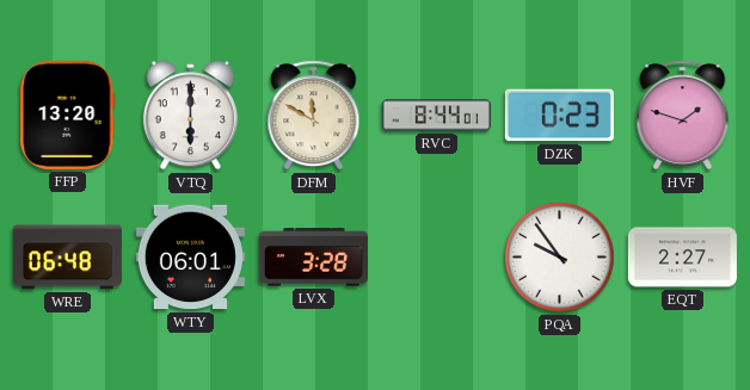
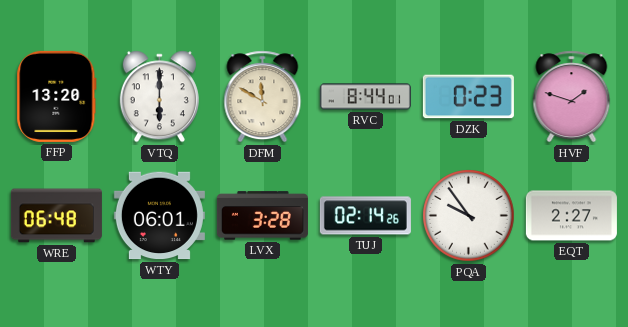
TUJ: none -> 02:14
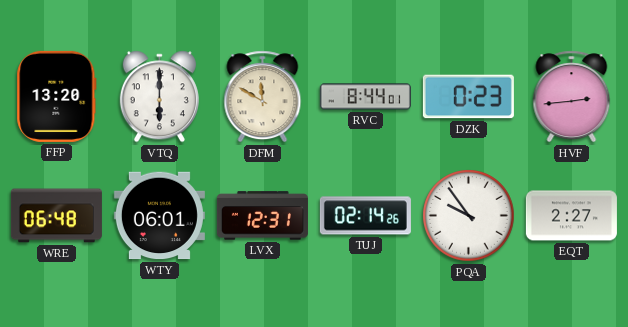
HVF: 1:48 -> 2:44
LVX: 3:28 -> 12:31
